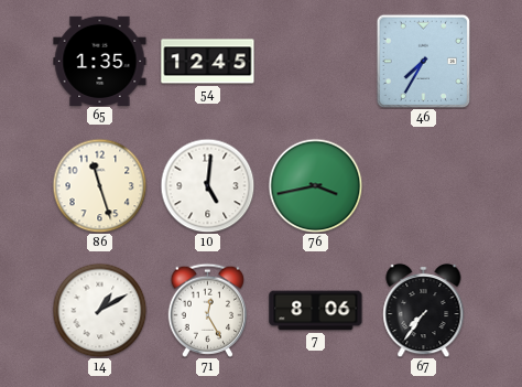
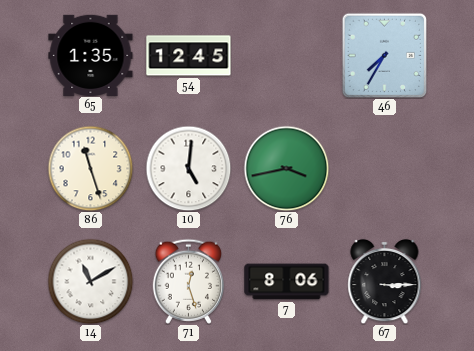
14: 1:10 -> 11:10
71: 12:25 -> 12:27
67: 7:36 -> 3:15
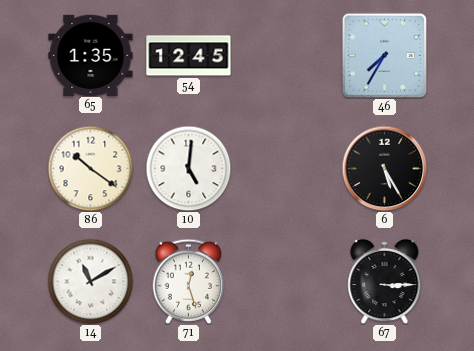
86: 11:27 -> 10:21
76: 3:43 -> none
6: none -> 5:25
7: 8:06 -> none
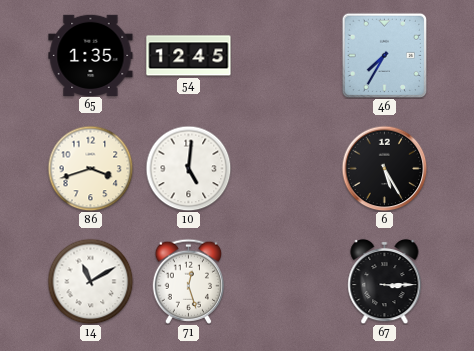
86: 10:21 -> 3:42
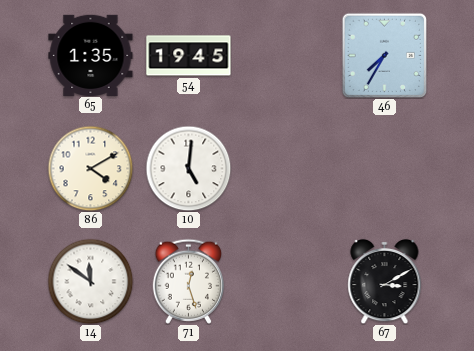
54: 12:45 -> 19:45
86: 3:42 -> 4:10
6: 5:25 -> none
14: 11:10 -> 11:51
67: 3:15 -> 3:10
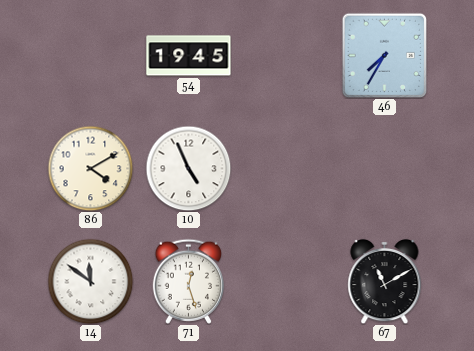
65: 1:35 -> none
10: 5:01 -> 4:56
67: 3:10 -> 11:10
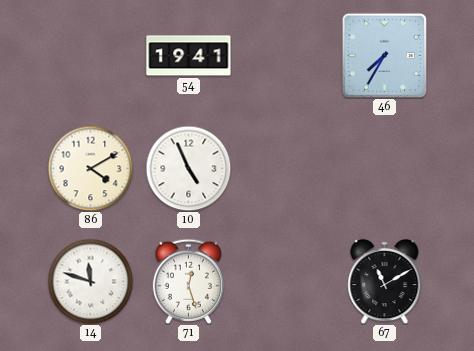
54: 19:45 -> 19:41
14: 11:51 -> 11:48
